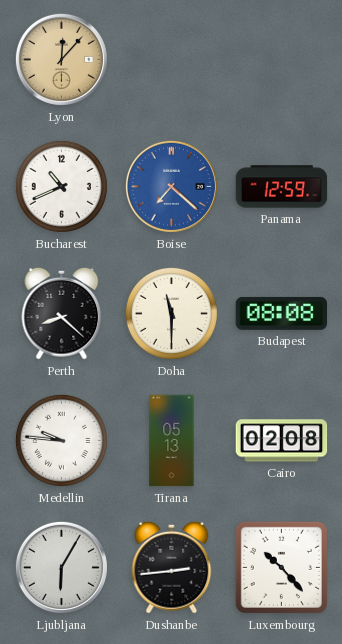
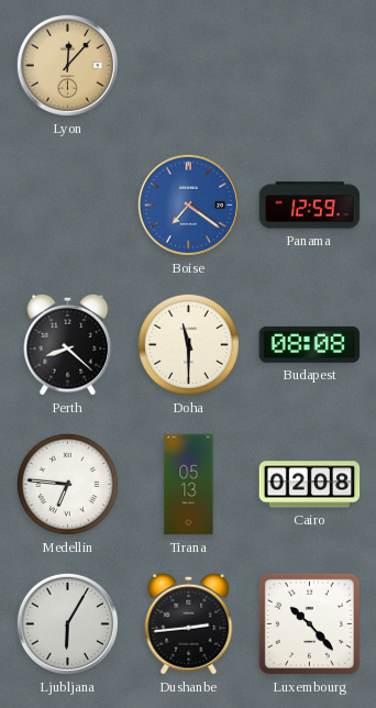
Bucharest: 10:41 -> none
Boise: 7:22 -> 7:21
Medellin: 9:46 -> 6:46
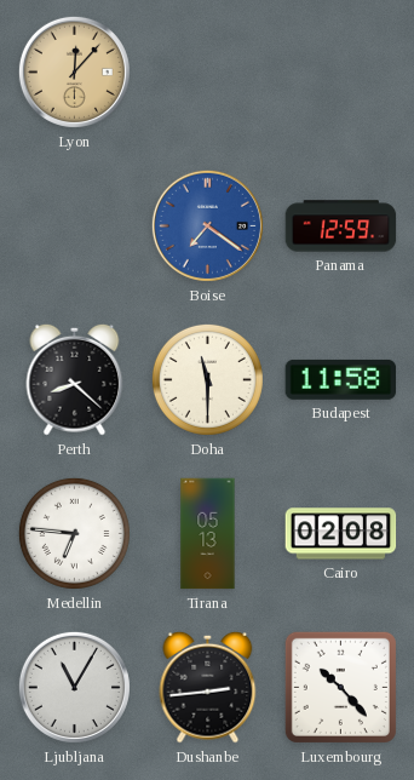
Budapest: 08:08 -> 11:58
Ljubljana: 6:05 -> 11:05
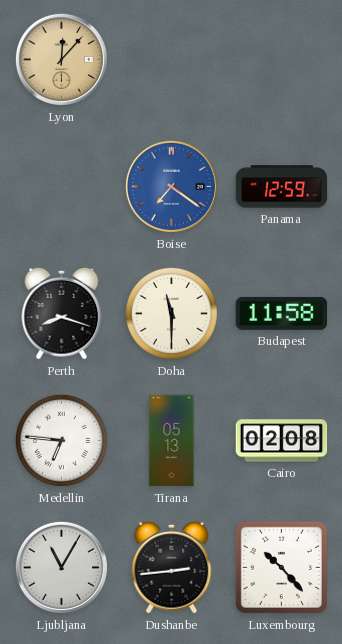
Perth: 8:22 -> 8:18
